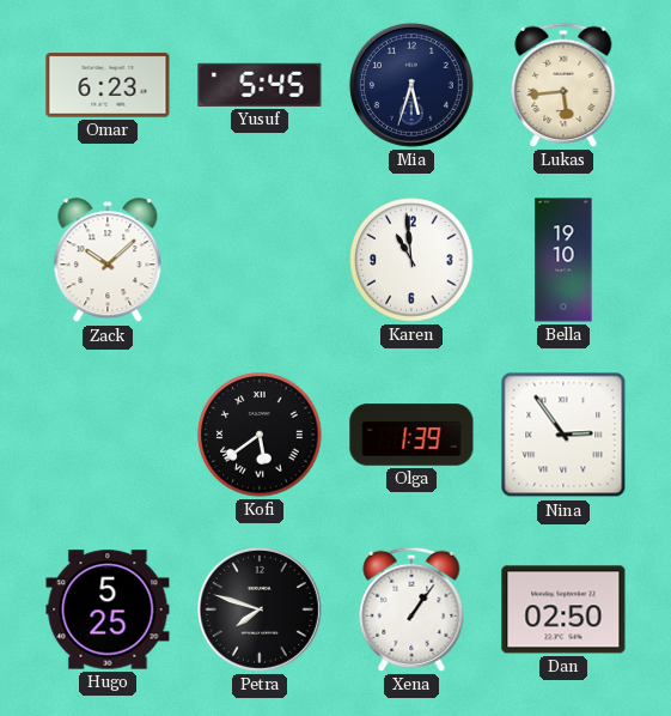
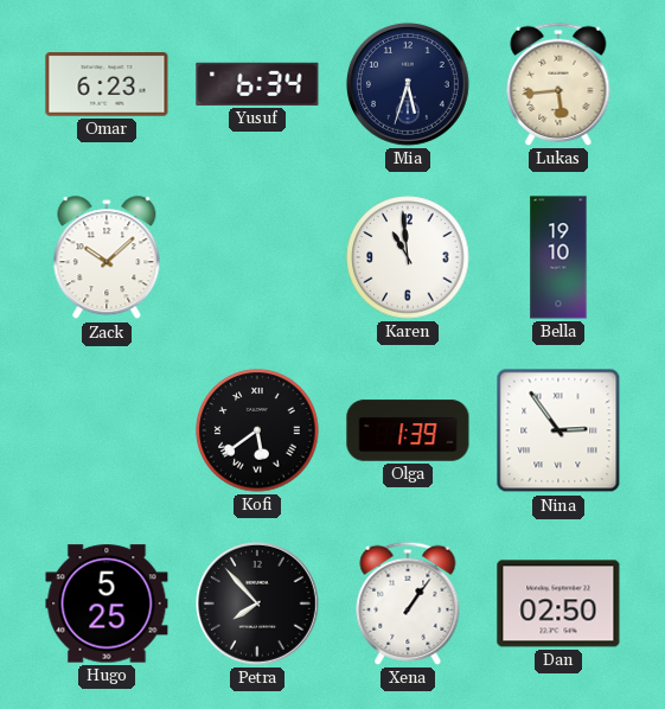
Yusuf: 5:45 -> 6:34
Petra: 7:48 -> 7:53
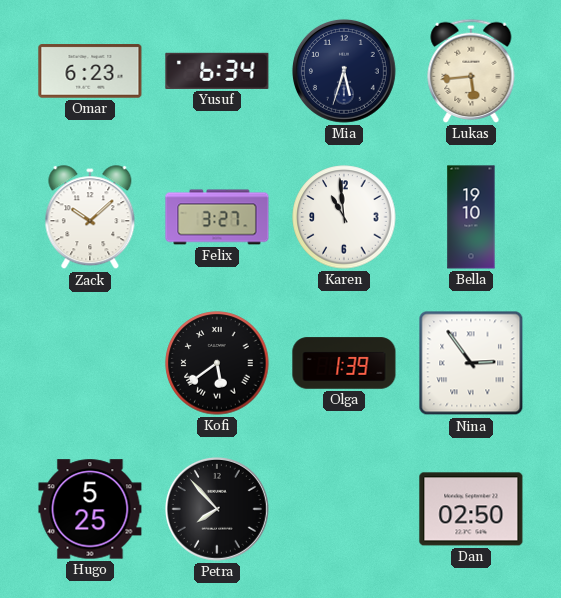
Felix: none -> 3:27
Xena: 1:06 -> none
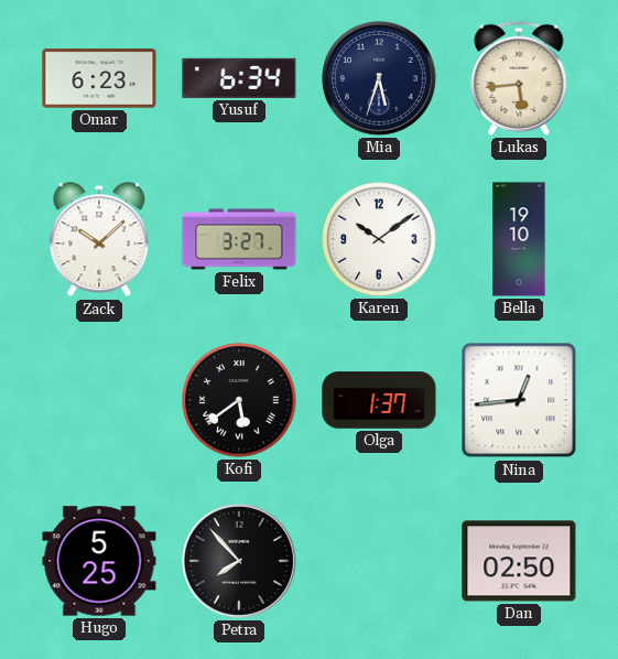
Karen: 10:59 -> 10:09
Olga: 1:39 -> 1:37
Nina: 2:54 -> 12:44
